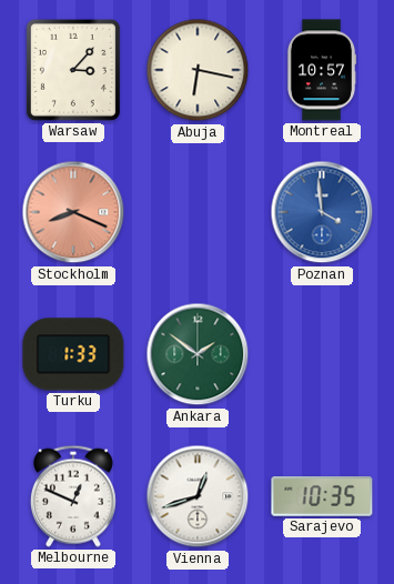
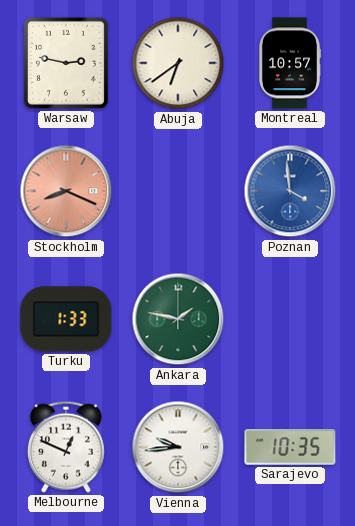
Warsaw: 3:07 -> 2:47
Abuja: 6:17 -> 6:39
Ankara: 1:51 -> 1:47
Vienna: 12:42 -> 9:44
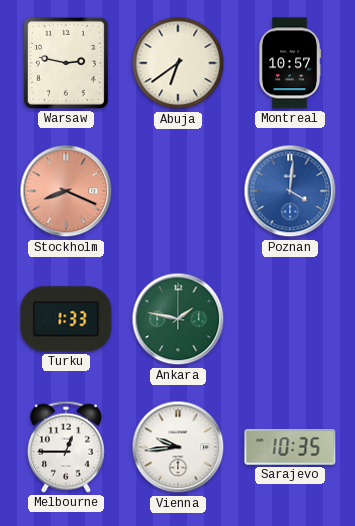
Poznan: 3:59 -> 4:01
Melbourne: 12:49 -> 12:45
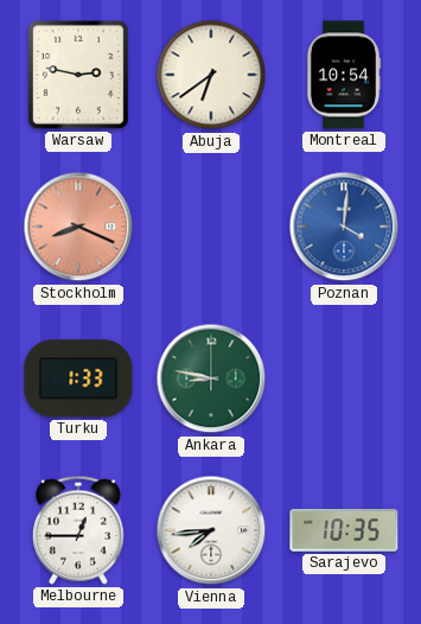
Montreal: 10:57 -> 10:54
Ankara: 1:47 -> 8:47
Vienna: 9:44 -> 7:44
